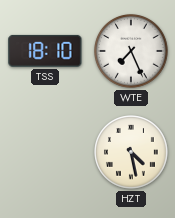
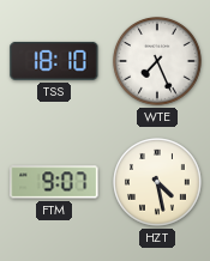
FTM: none -> 9:07
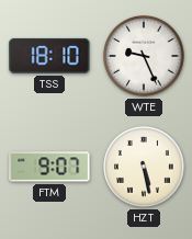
WTE: 7:26 -> 9:26
HZT: 4:28 -> 5:28
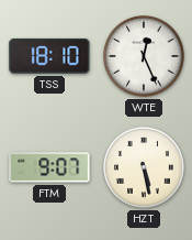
WTE: 9:26 -> 12:26
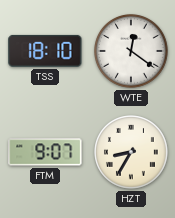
WTE: 12:26 -> 12:21
HZT: 5:28 -> 8:35
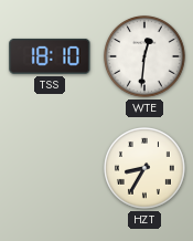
WTE: 12:21 -> 12:31
FTM: 9:07 -> none
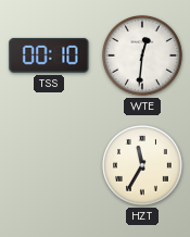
TSS: 18:10 -> 00:10
HZT: 8:35 -> 11:35
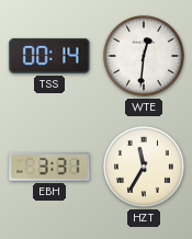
TSS: 00:10 -> 00:14
EBH: none -> 3:31
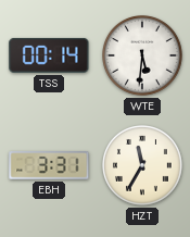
WTE: 12:31 -> 5:31
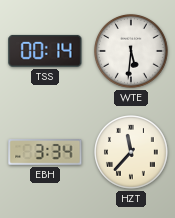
EBH: 3:31 -> 3:34
HZT: 11:35 -> 11:37
